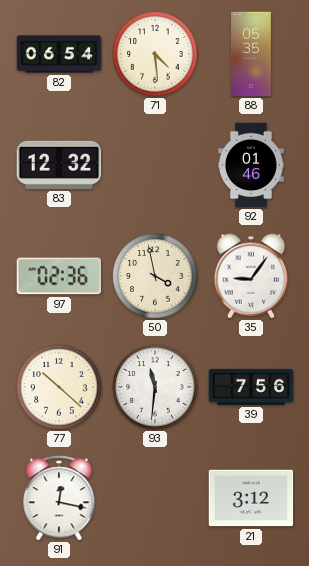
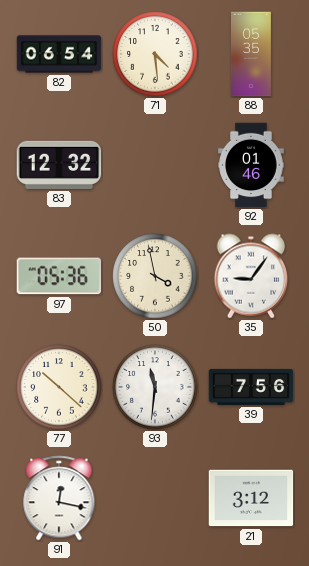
97: 02:36 -> 05:36
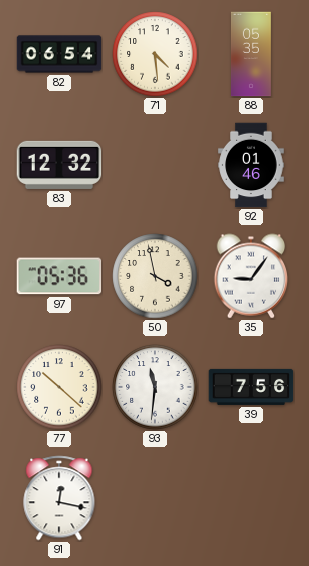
21: 3:12 -> none
